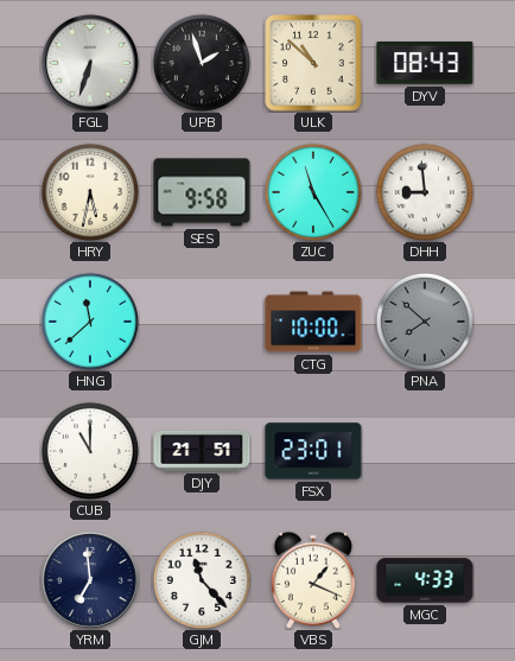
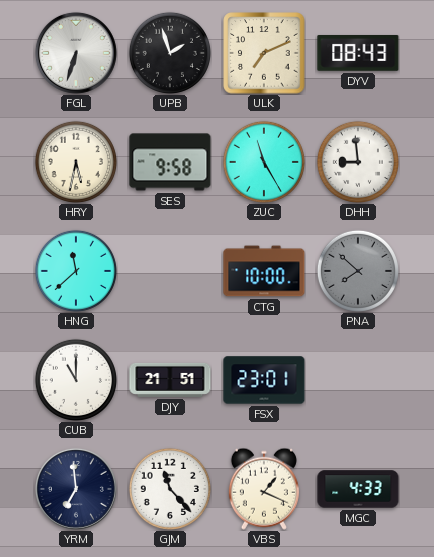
ULK: 10:52 -> 7:11
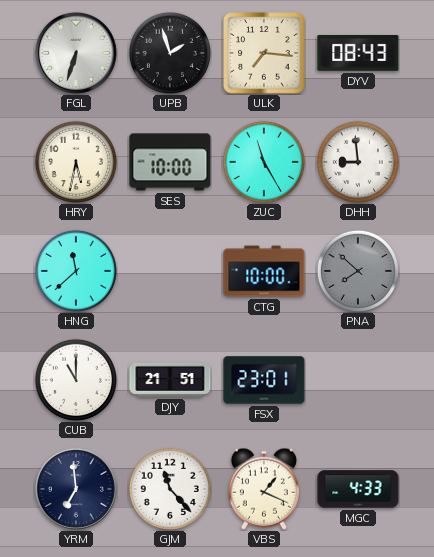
ULK: 7:11 -> 7:16
SES: 9:58 -> 10:00
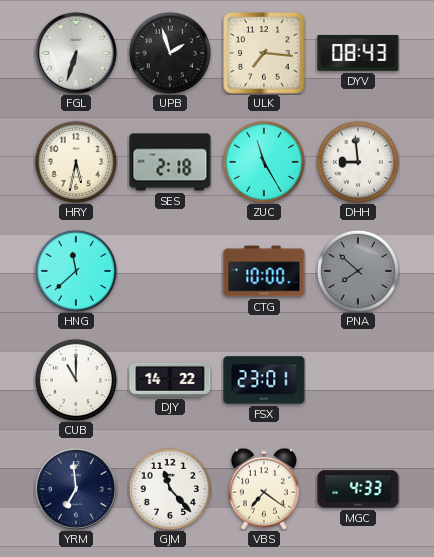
SES: 10:00 -> 2:18
DJY: 21:51 -> 14:22
VBS: 1:19 -> 7:21
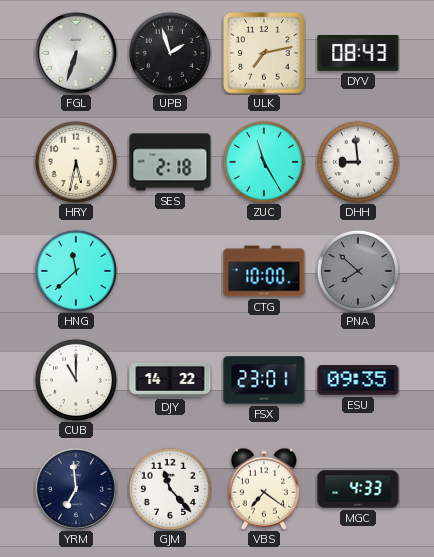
ULK: 7:16 -> 7:13
ESU: none -> 09:35
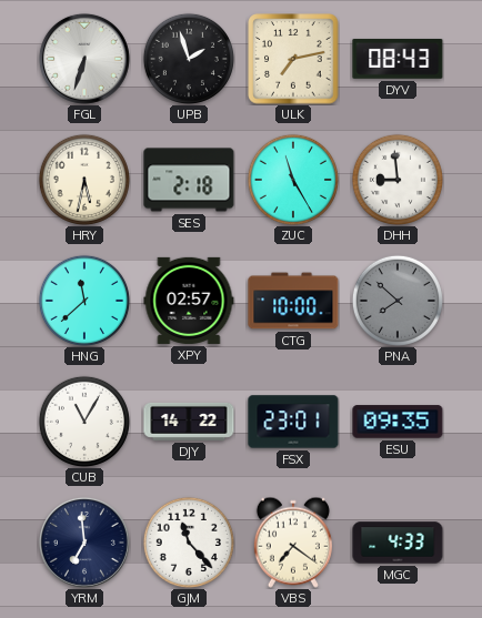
XPY: none -> 02:57
CUB: 11:00 -> 11:05
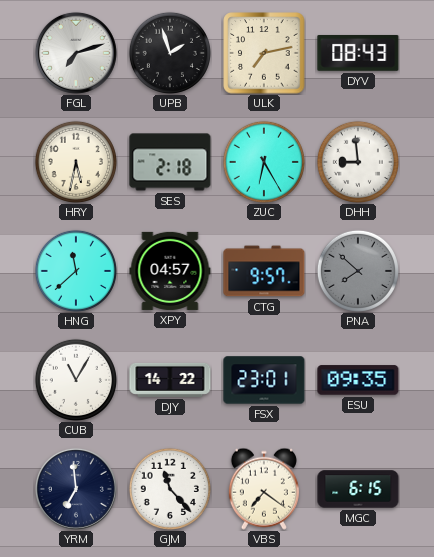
FGL: 6:33 -> 7:12
ZUC: 11:25 -> 6:25
XPY: 02:57 -> 04:57
CTG: 10:00 -> 9:57
MGC: 4:33 -> 6:15
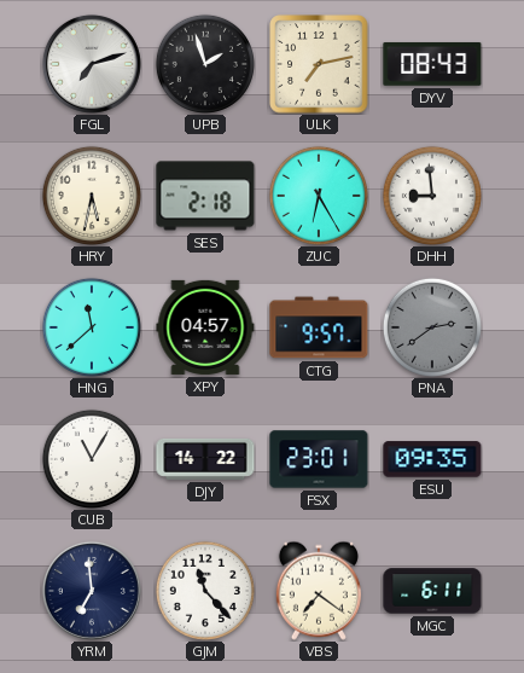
PNA: 7:52 -> 2:39
MGC: 6:15 -> 6:11
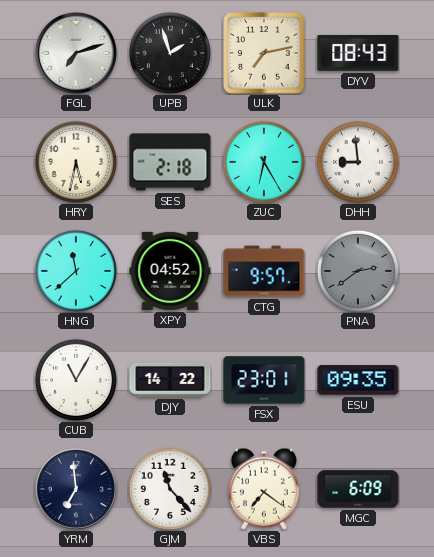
XPY: 04:57 -> 04:52
MGC: 6:11 -> 6:09
